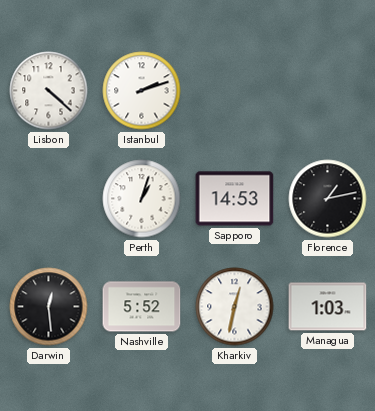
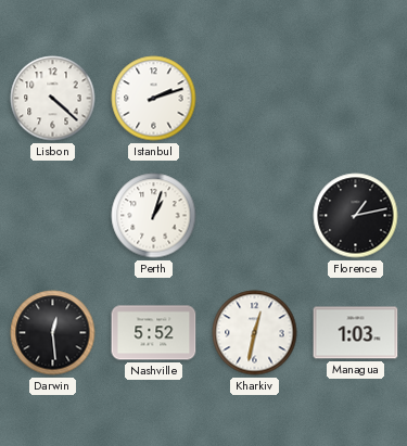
Sapporo: 14:53 -> none
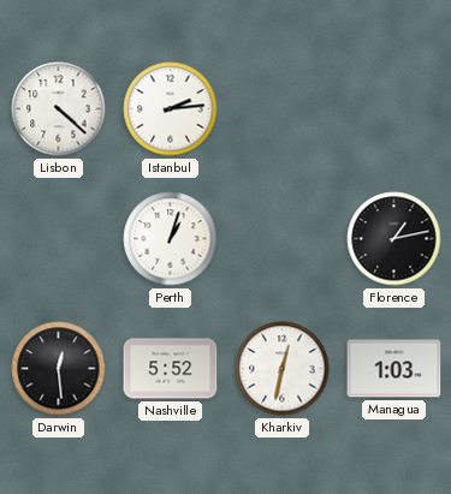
Istanbul: 2:12 -> 2:14
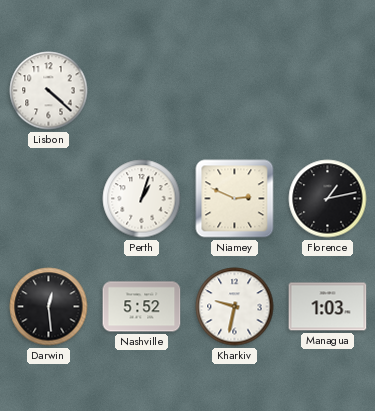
Istanbul: 2:14 -> none
Niamey: none -> 2:49
Kharkiv: 12:32 -> 9:32
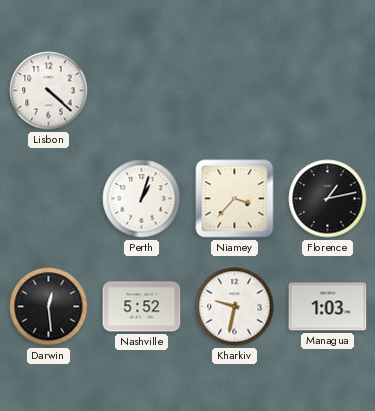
Niamey: 2:49 -> 3:37
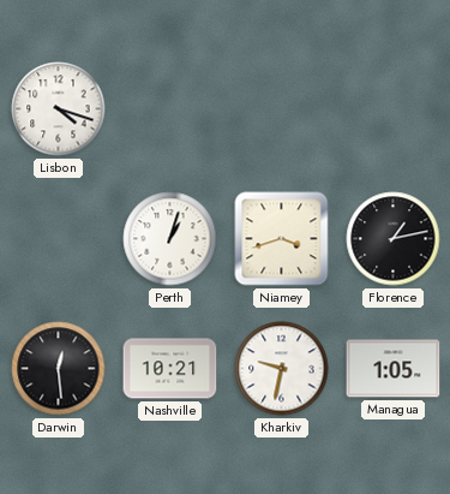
Lisbon: 4:22 -> 4:18
Niamey: 3:37 -> 3:42
Nashville: 5:52 -> 10:21
Managua: 1:03 -> 1:05
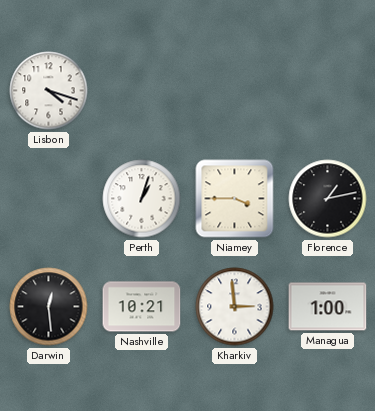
Niamey: 3:42 -> 3:45
Kharkiv: 9:32 -> 2:59
Managua: 1:05 -> 1:00
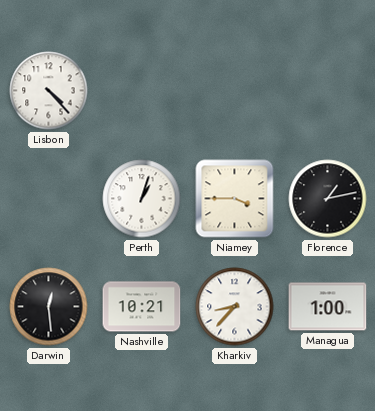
Lisbon: 4:18 -> 4:23
Kharkiv: 2:59 -> 8:37
